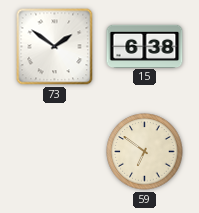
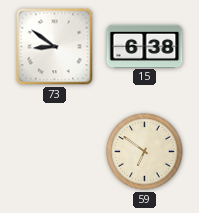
73: 1:51 -> 8:51
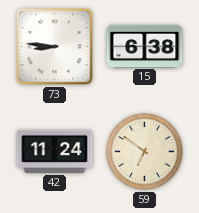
73: 8:51 -> 8:46
42: none -> 11:24
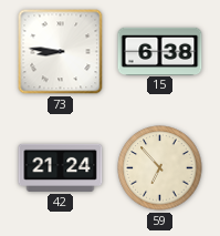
42: 11:24 -> 21:24
59: 6:51 -> 6:53
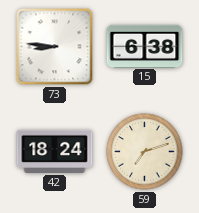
42: 21:24 -> 18:24
59: 6:53 -> 7:12
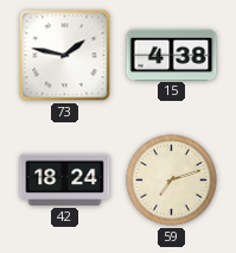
73: 8:46 -> 1:47
15: 6:38 -> 4:38
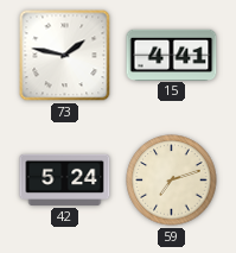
15: 4:38 -> 4:41
42: 18:24 -> 5:24
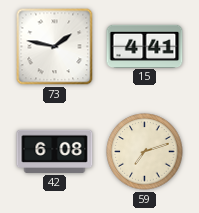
42: 5:24 -> 6:08
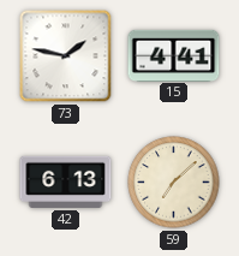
42: 6:08 -> 6:13
59: 7:12 -> 7:08
